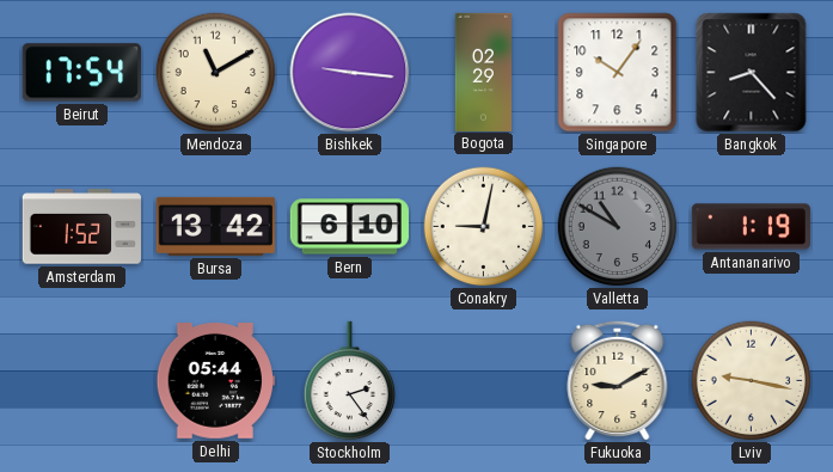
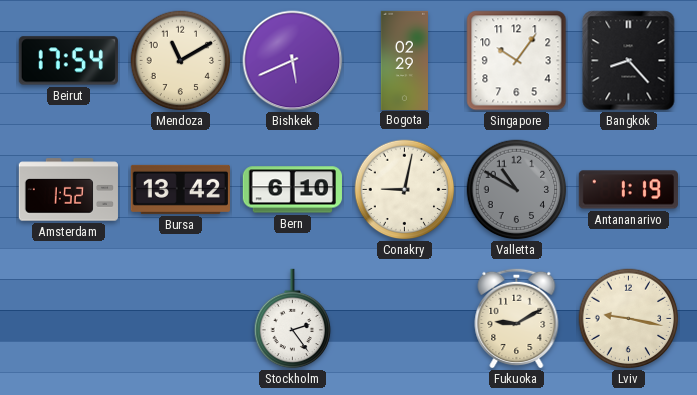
Bishkek: 9:16 -> 5:41
Delhi: 05:44 -> none
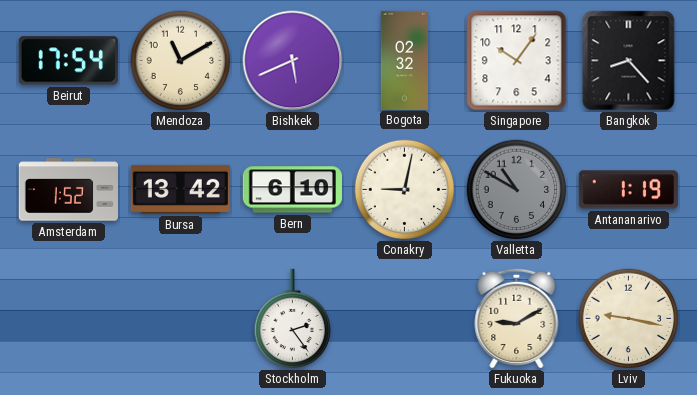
Bogota: 02:29 -> 02:32
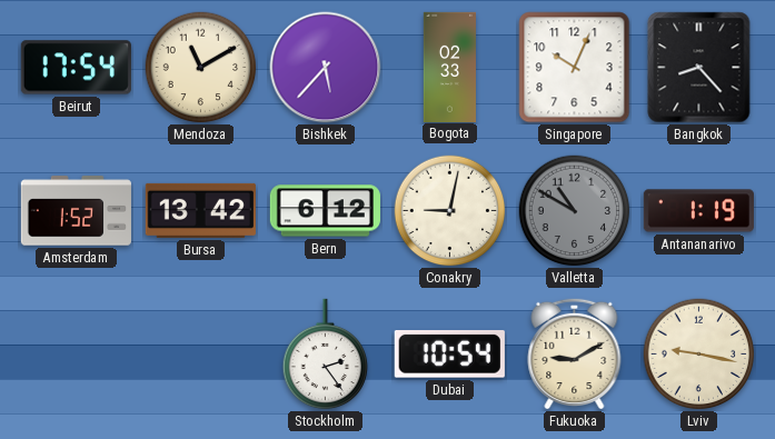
Bishkek: 5:41 -> 5:37
Bogota: 02:32 -> 02:33
Singapore: 10:06 -> 10:04
Bern: 6:10 -> 6:12
Dubai: none -> 10:54
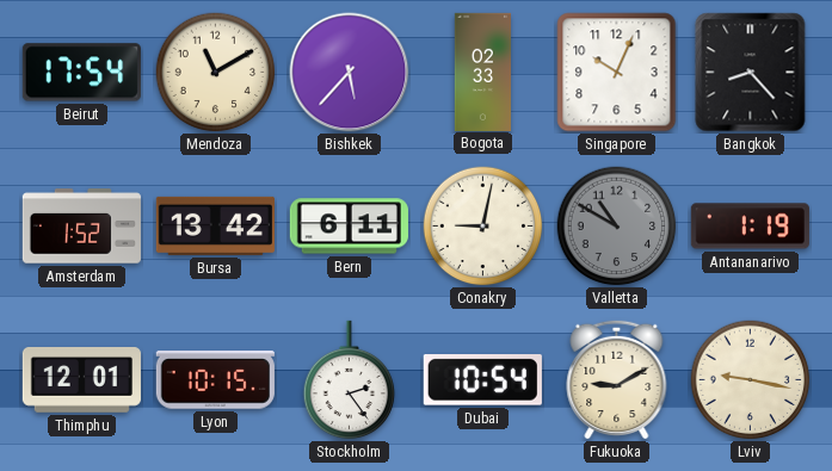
Bern: 6:12 -> 6:11
Thimphu: none -> 12:01
Lyon: none -> 10:15
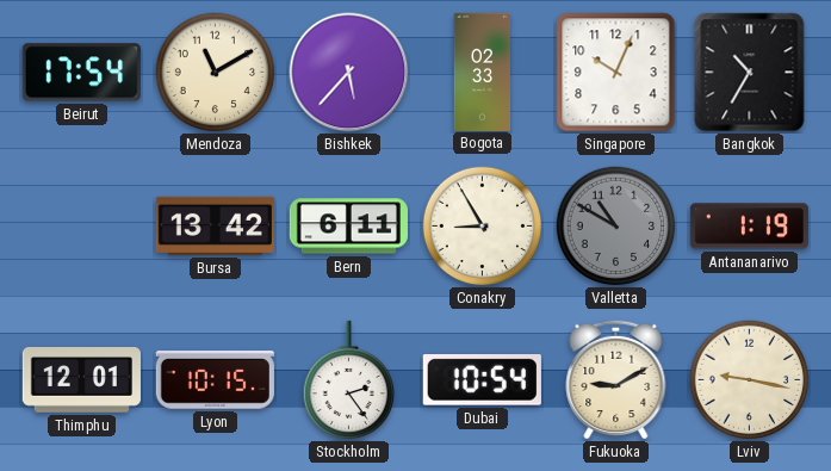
Bangkok: 8:23 -> 10:35
Amsterdam: 1:52 -> none
Conakry: 9:02 -> 8:55
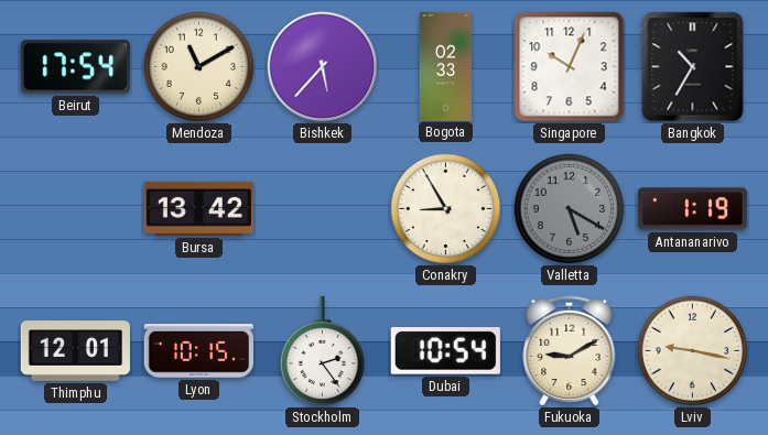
Bern: 6:11 -> none
Valletta: 10:50 -> 5:20
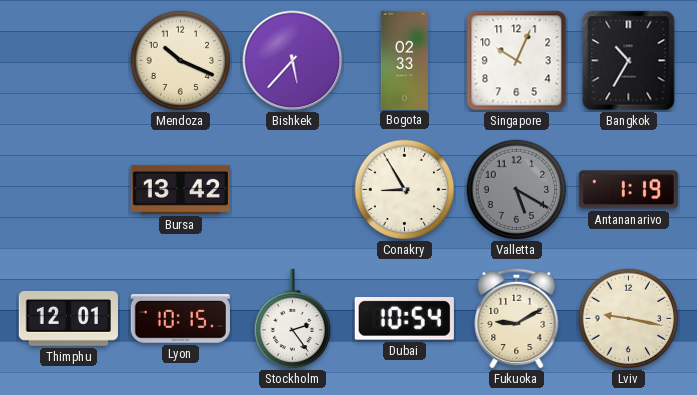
Beirut: 17:54 -> none
Mendoza: 11:10 -> 10:19
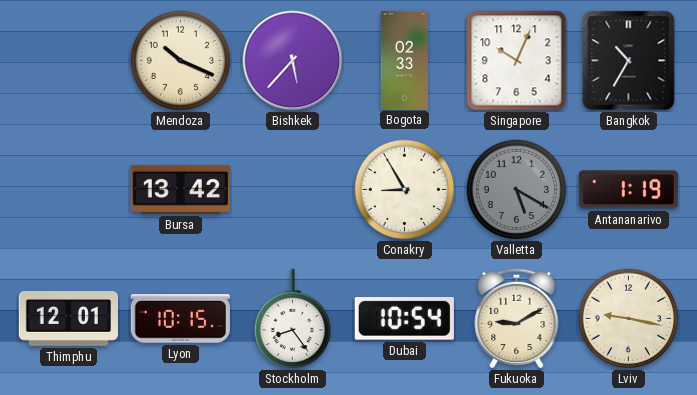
Stockholm: 2:24 -> 8:24
